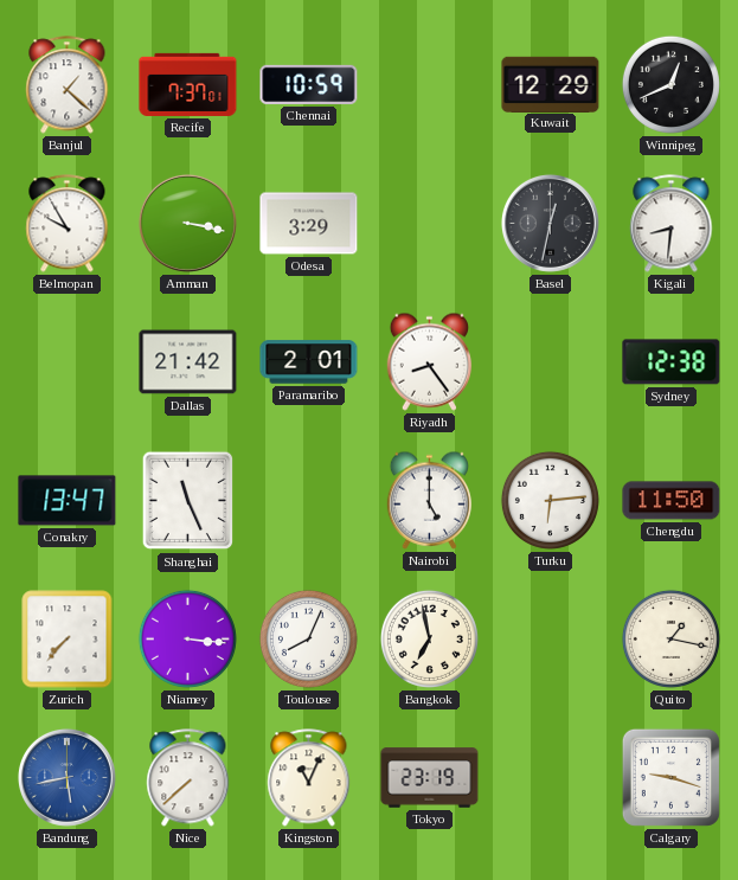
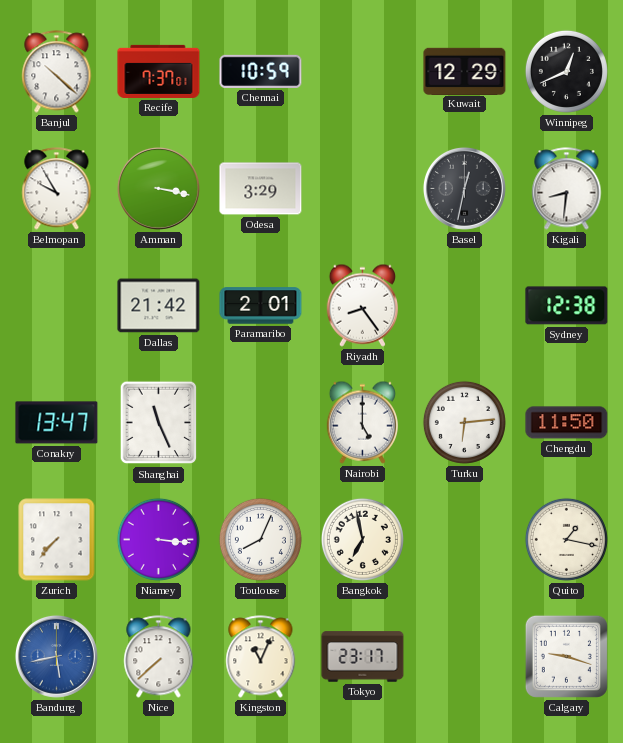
Banjul: 1:22 -> 10:22
Tokyo: 23:19 -> 23:17
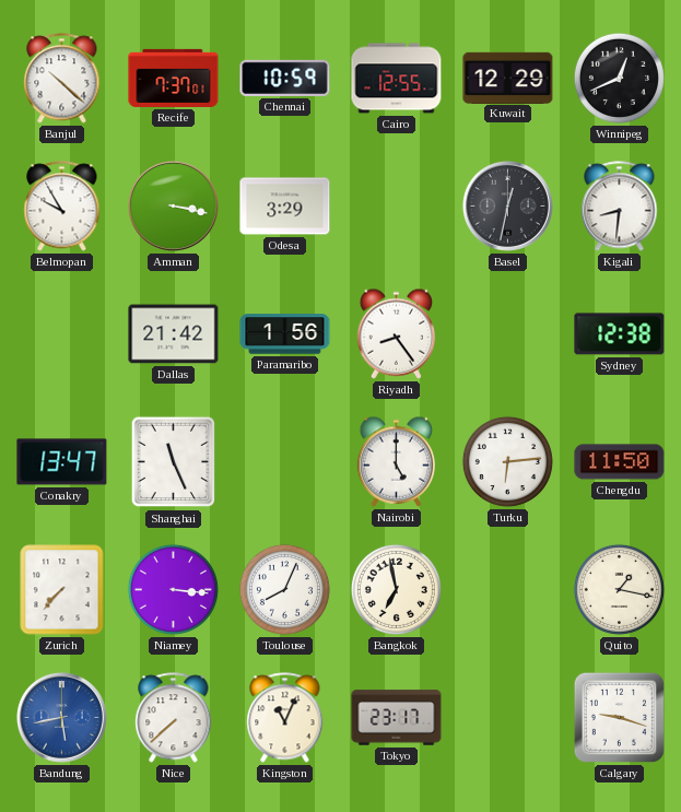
Cairo: none -> 12:55
Paramaribo: 2:01 -> 1:56
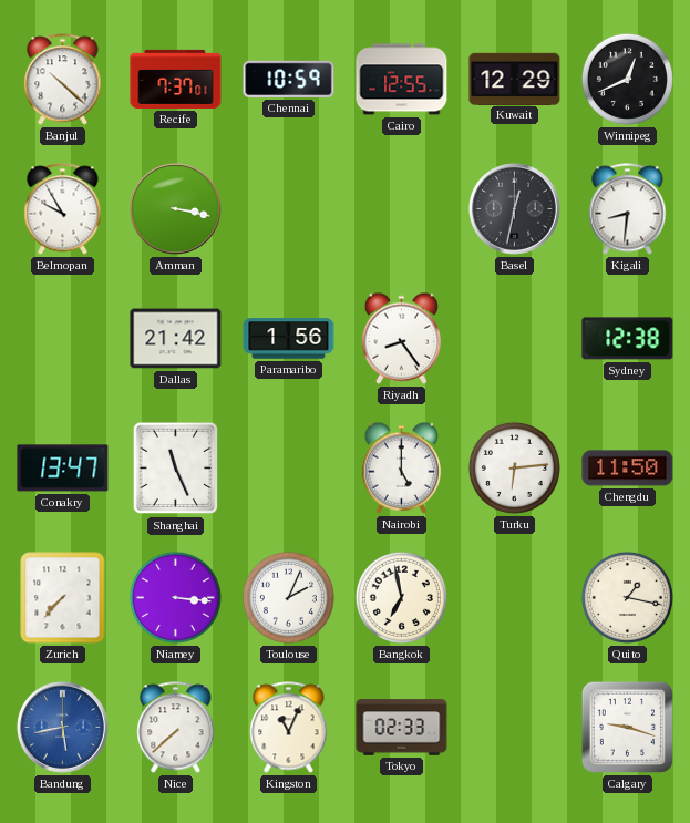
Odesa: 3:29 -> none
Toulouse: 8:04 -> 2:04
Tokyo: 23:17 -> 02:33
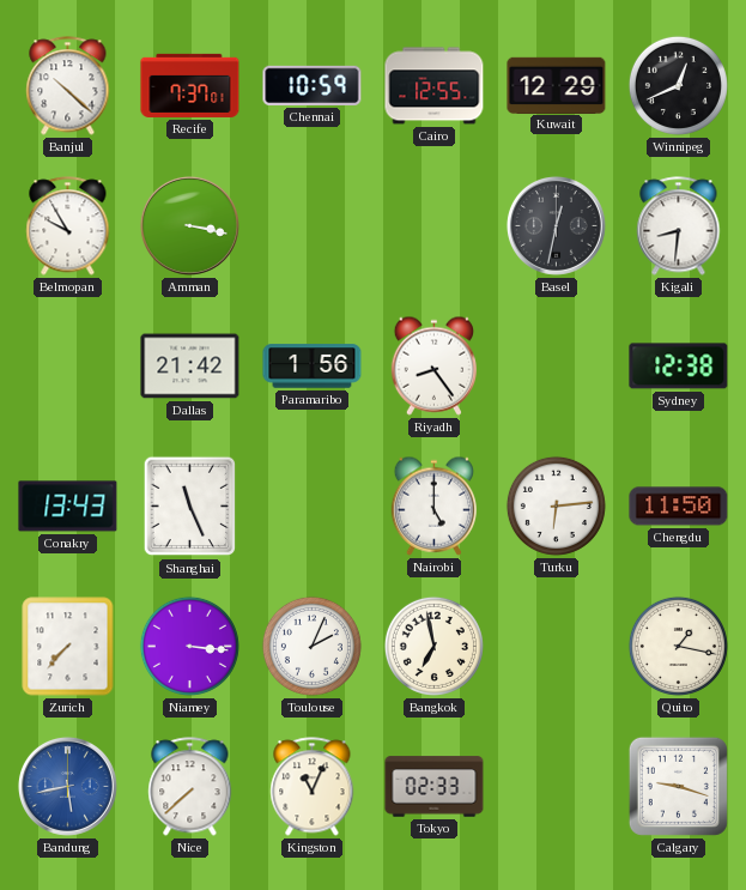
Conakry: 13:47 -> 13:43
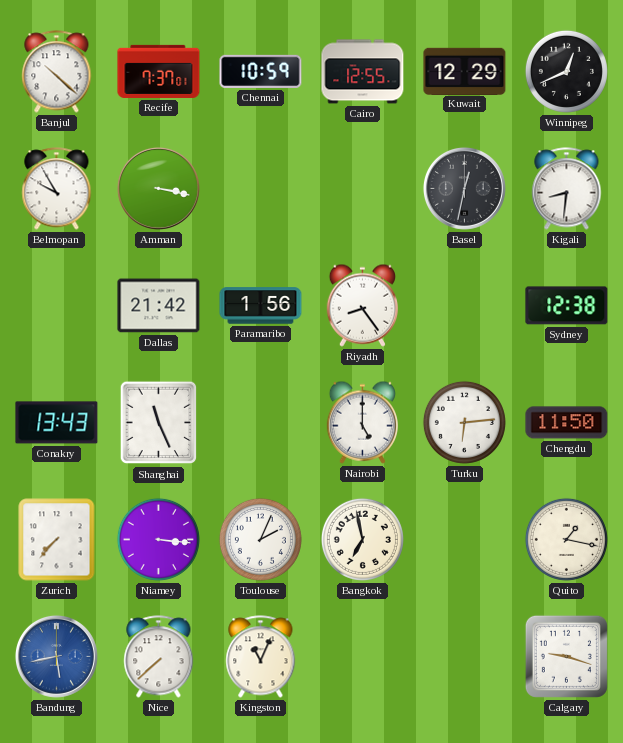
Tokyo: 02:33 -> none
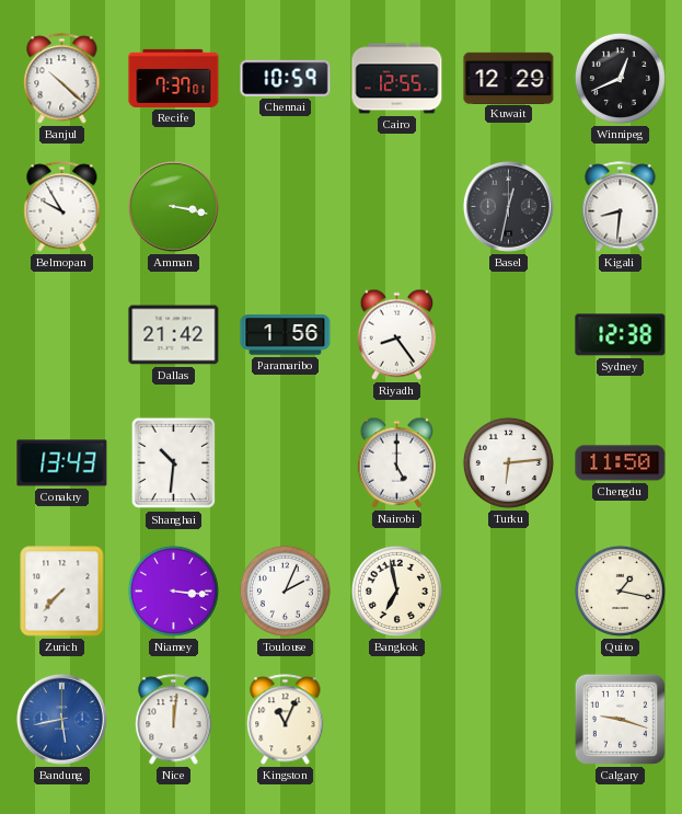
Shanghai: 11:26 -> 10:31
Nice: 7:38 -> 12:01
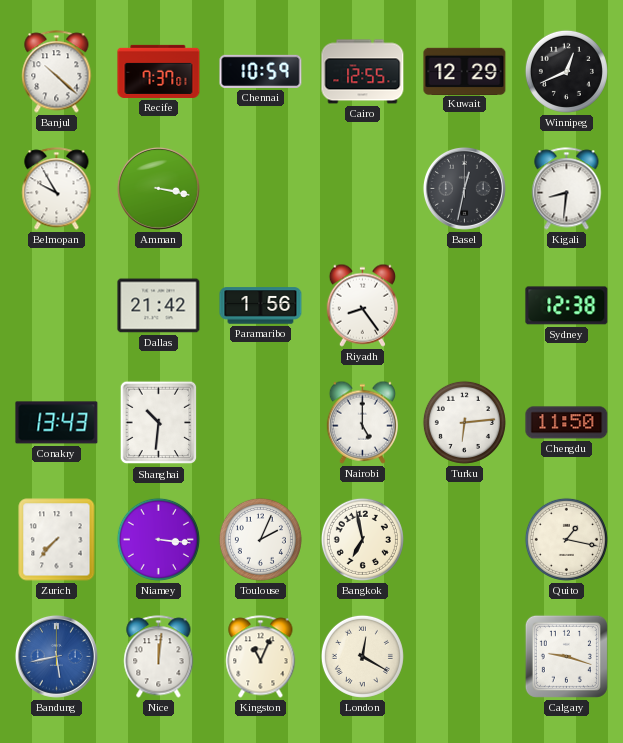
London: none -> 12:20
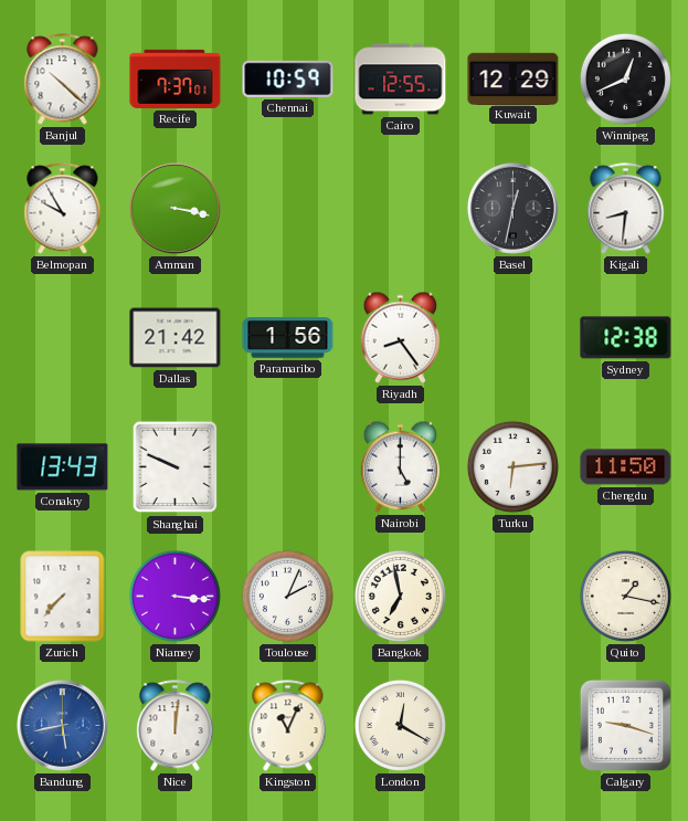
Shanghai: 10:31 -> 9:49
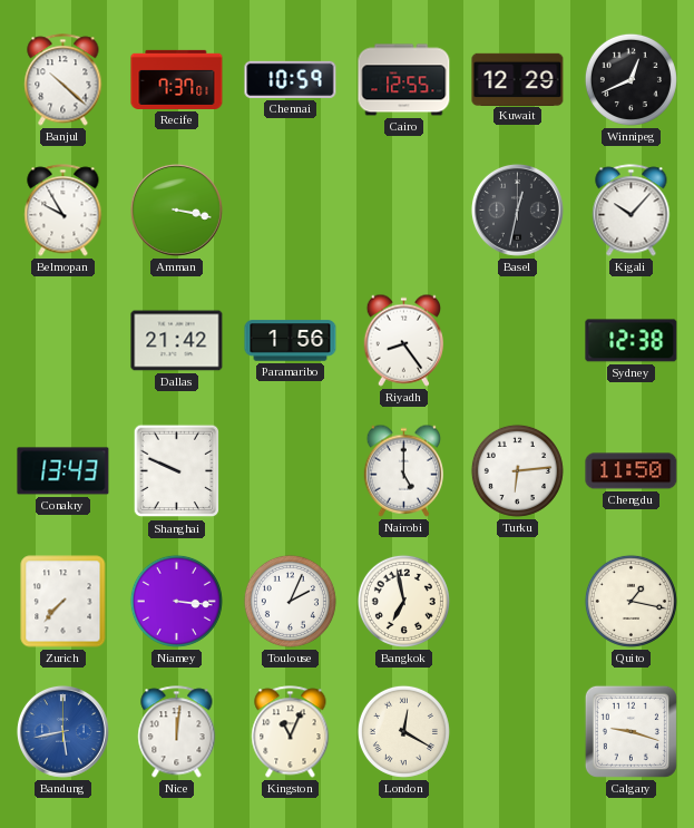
Kigali: 8:31 -> 10:07
